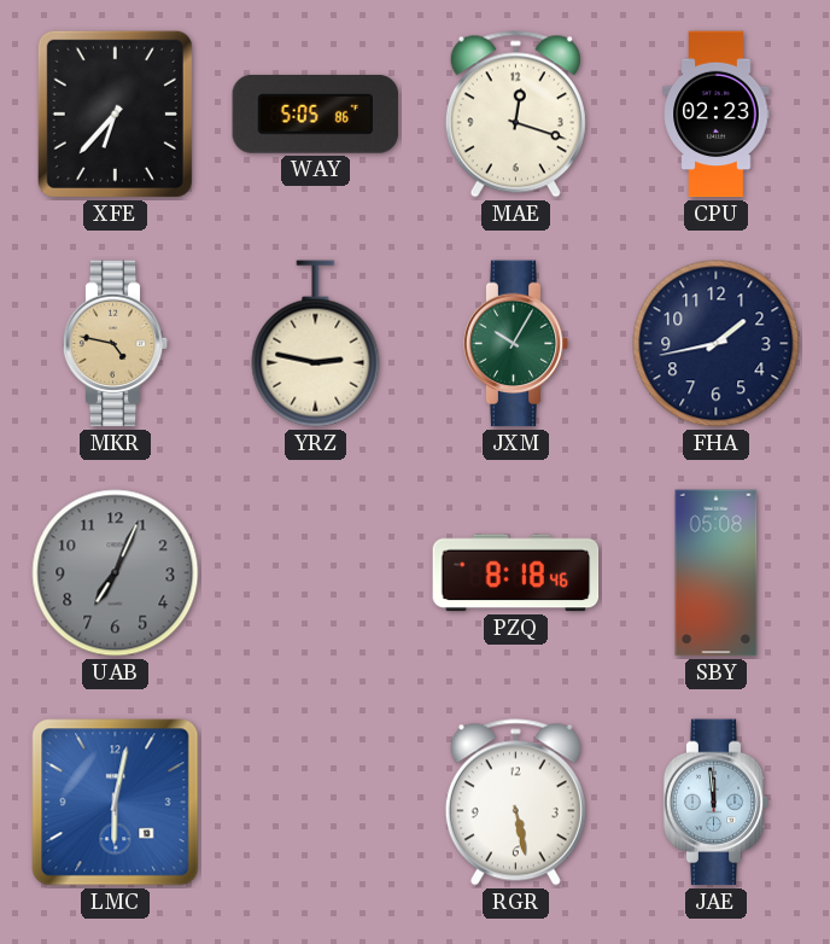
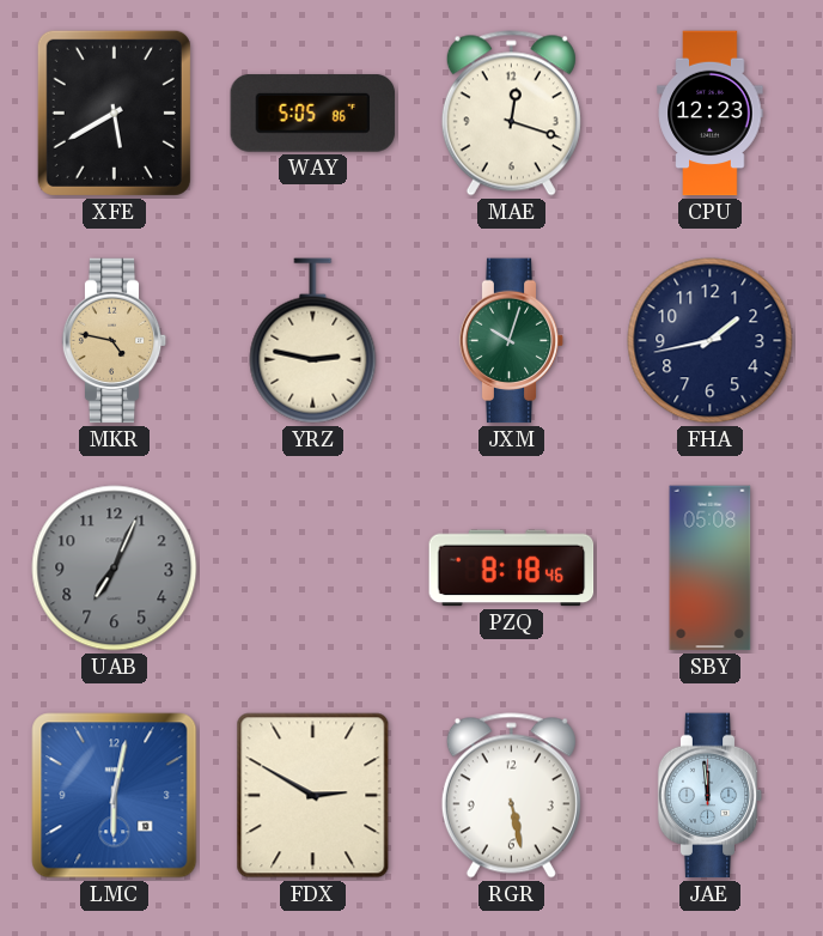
XFE: 6:37 -> 5:40
CPU: 02:23 -> 12:23
JXM: 10:05 -> 10:03
FDX: none -> 2:50
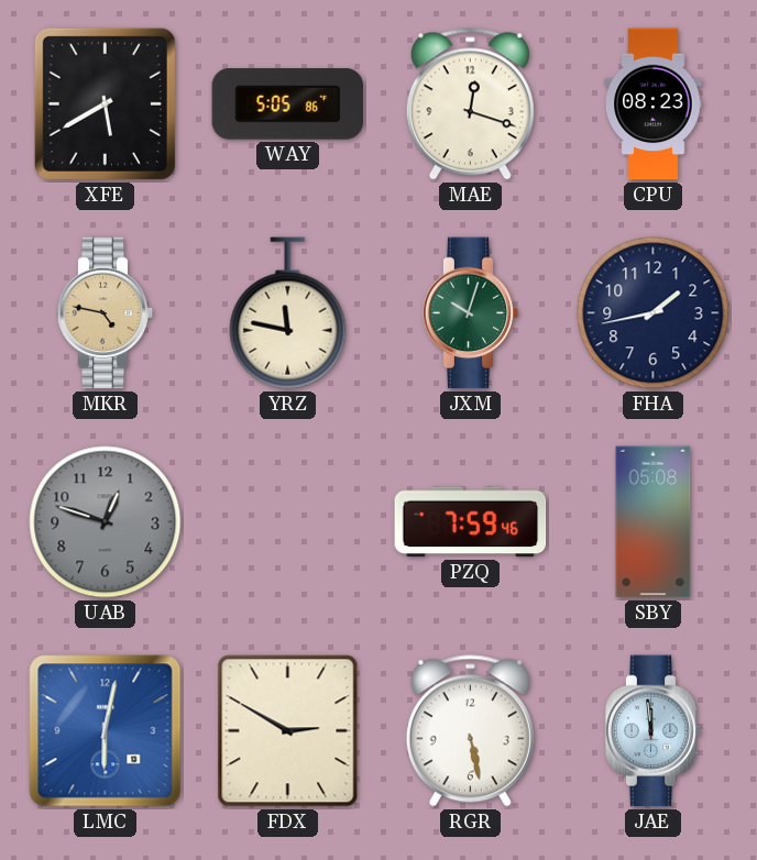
CPU: 12:23 -> 08:23
YRZ: 2:47 -> 11:47
UAB: 7:04 -> 12:48
PZQ: 8:18 -> 7:59
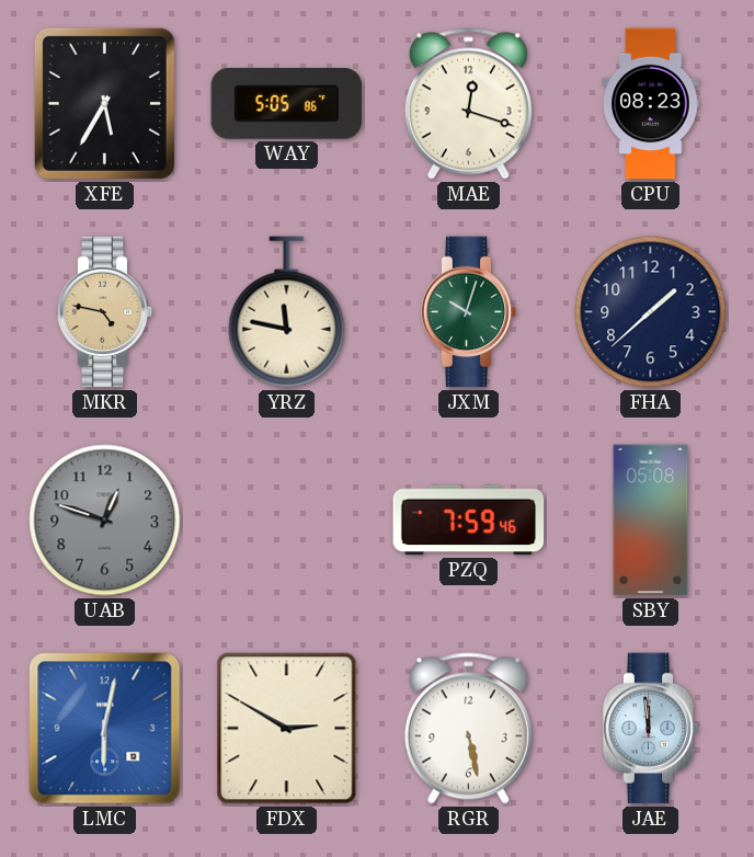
XFE: 5:40 -> 5:35
FHA: 1:43 -> 1:38
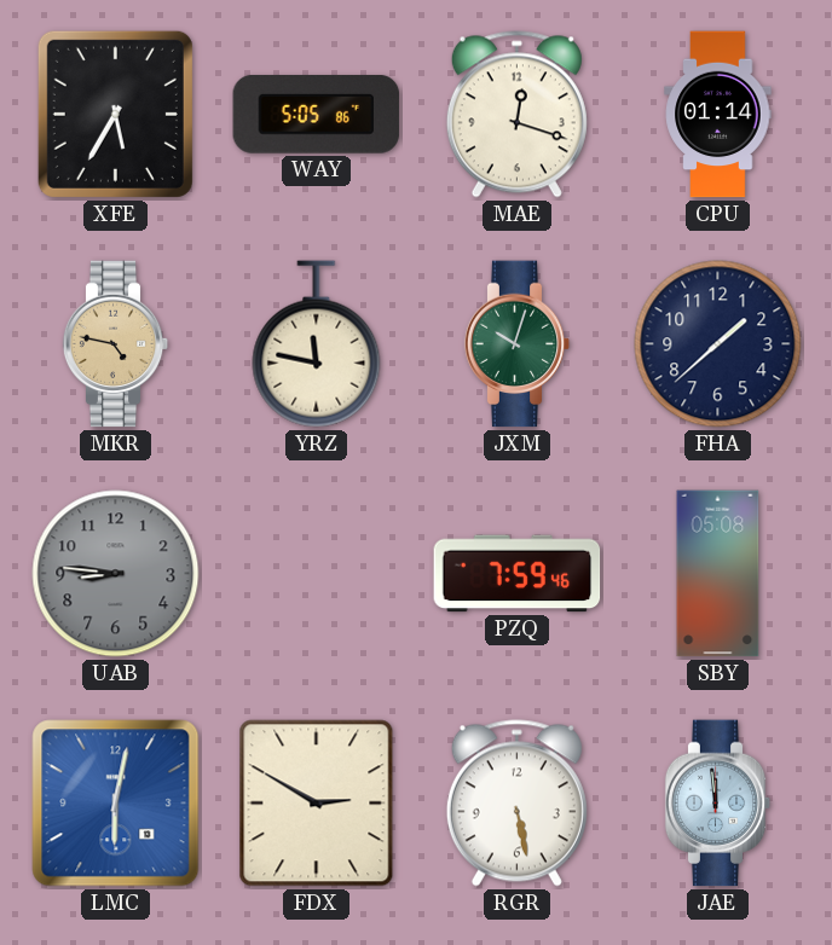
CPU: 08:23 -> 01:14
UAB: 12:48 -> 8:46
